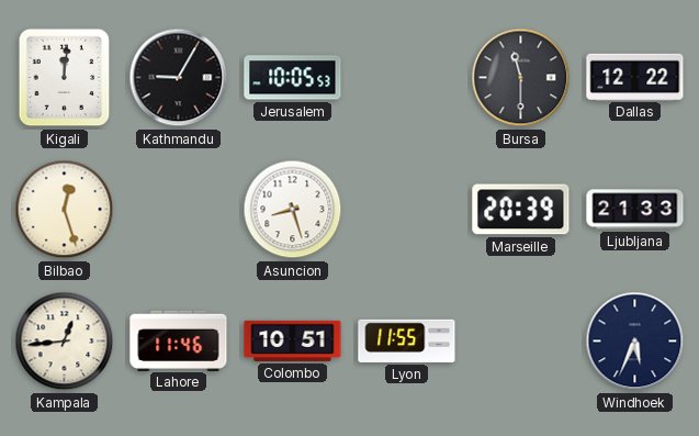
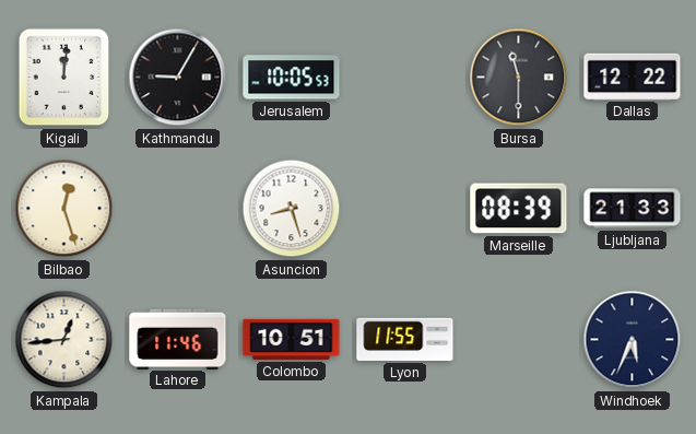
Marseille: 20:39 -> 08:39
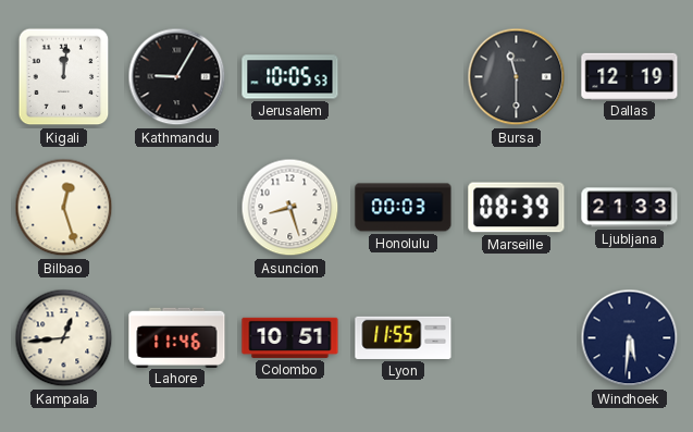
Dallas: 12:22 -> 12:19
Honolulu: none -> 00:03
Windhoek: 5:34 -> 5:31
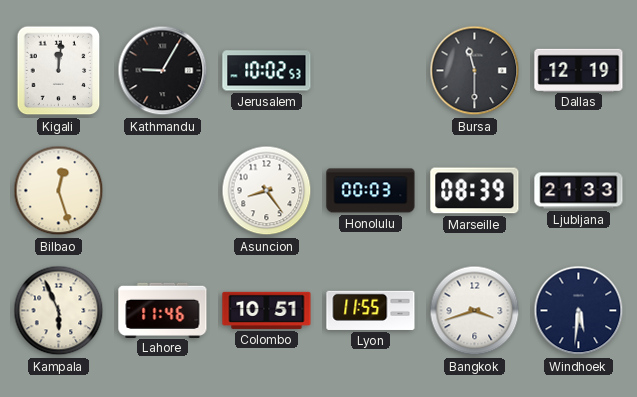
Jerusalem: 10:05 -> 10:02
Asuncion: 8:27 -> 8:24
Kampala: 12:44 -> 5:56
Bangkok: none -> 3:42
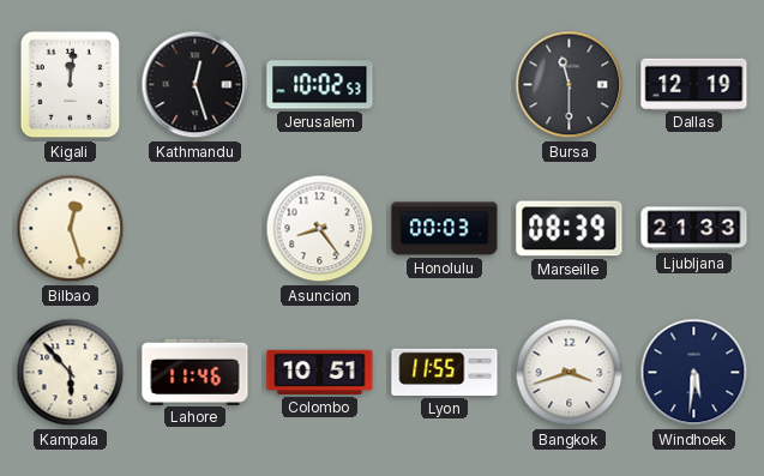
Kathmandu: 9:05 -> 12:27
Kampala: 5:56 -> 5:53
